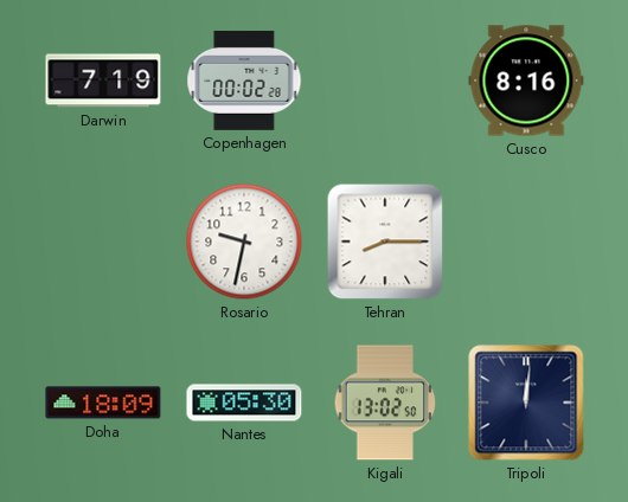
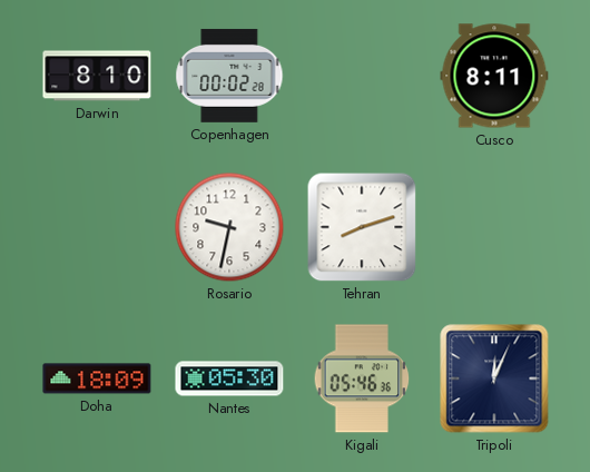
Darwin: 7:19 -> 8:10
Cusco: 8:16 -> 8:11
Tehran: 8:15 -> 8:12
Kigali: 13:02 -> 05:46
Tripoli: 12:01 -> 12:04
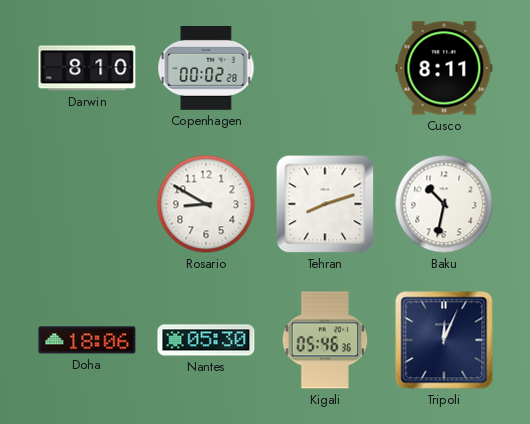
Rosario: 9:32 -> 8:50
Baku: none -> 10:32
Doha: 18:09 -> 18:06
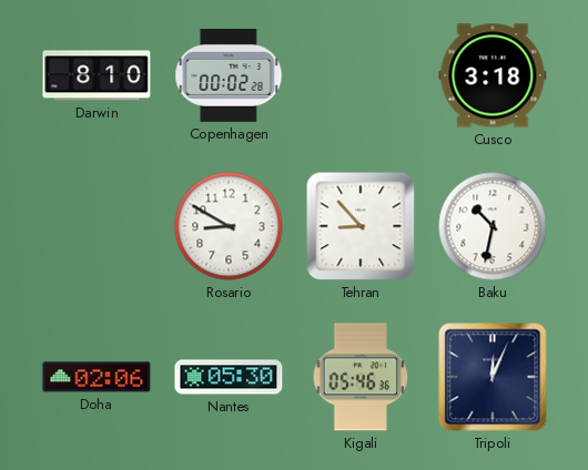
Cusco: 8:11 -> 3:18
Tehran: 8:12 -> 8:53
Doha: 18:06 -> 02:06
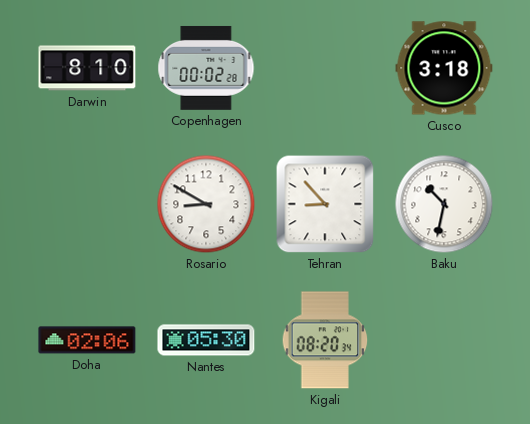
Kigali: 05:46 -> 08:20
Tripoli: 12:04 -> none
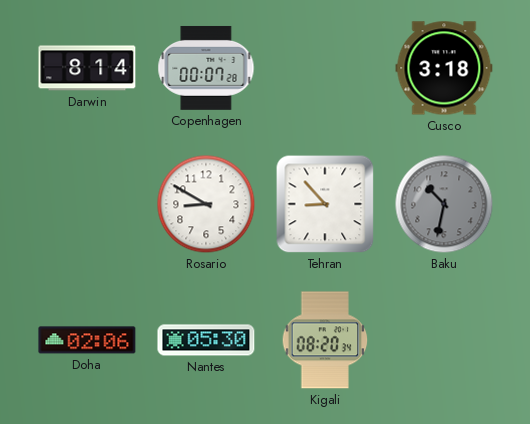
Darwin: 8:10 -> 8:14
Copenhagen: 00:02 -> 00:07
Baku dial: white -> grey
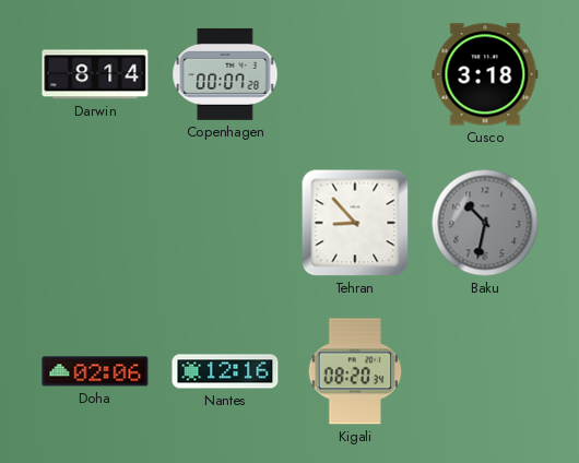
Rosario: 8:50 -> none
Nantes: 05:30 -> 12:16
